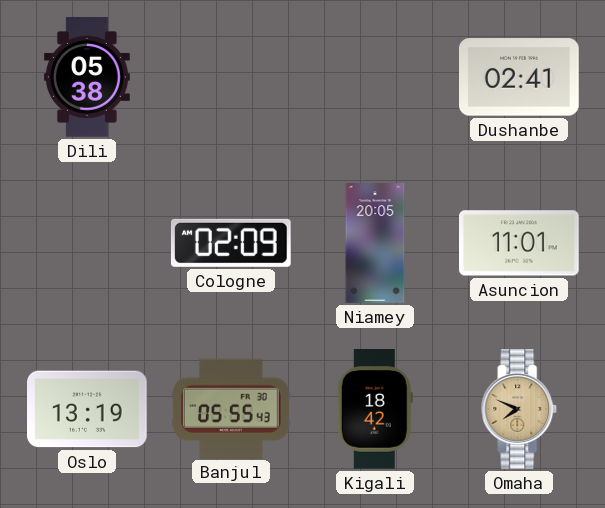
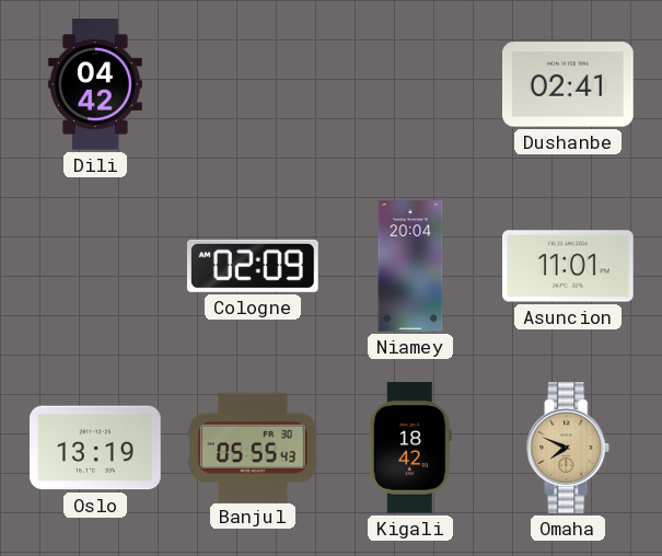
Dili: 05:38 -> 04:42
Niamey: 20:05 -> 20:04
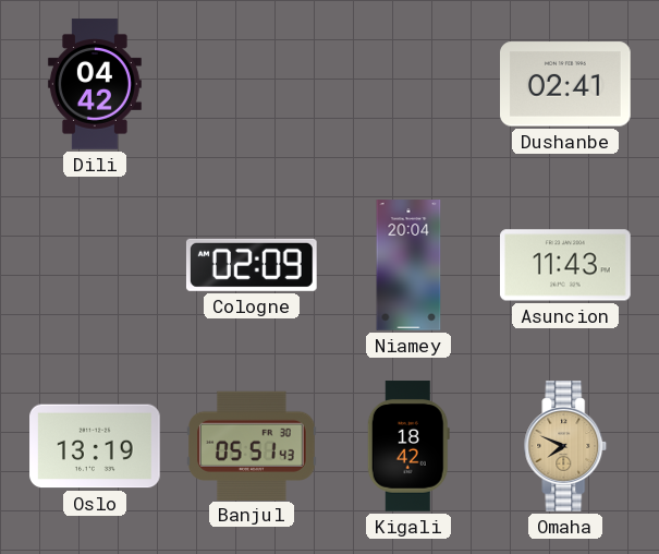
Asuncion: 11:01 -> 11:43
Banjul: 05:55 -> 05:51
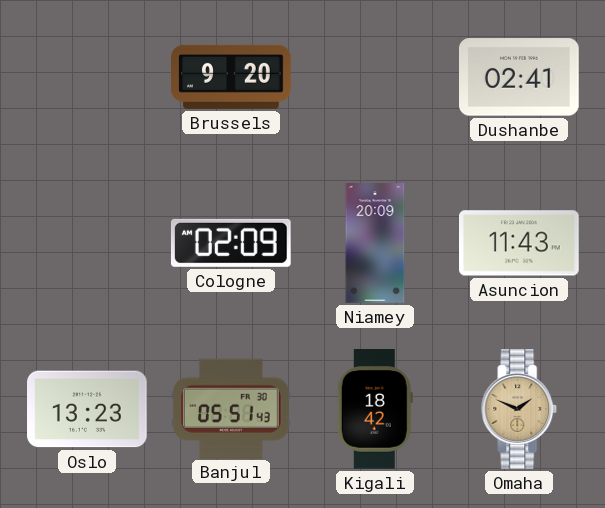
Dili: 04:42 -> none
Brussels: none -> 9:20
Niamey: 20:04 -> 20:09
Oslo: 13:19 -> 13:23
Omaha: 7:49 -> 1:49
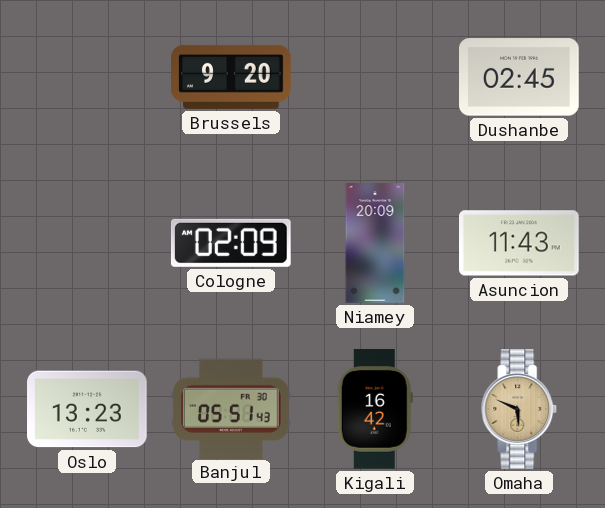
Dushanbe: 02:41 -> 02:45
Kigali: 18:42 -> 16:42
Omaha: 1:49 -> 5:49
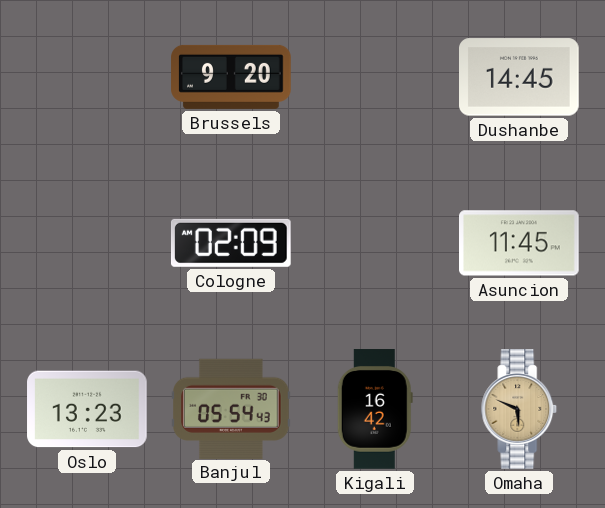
Dushanbe: 02:45 -> 14:45
Niamey: 20:09 -> none
Asuncion: 11:43 -> 11:45
Banjul: 05:51 -> 05:54
